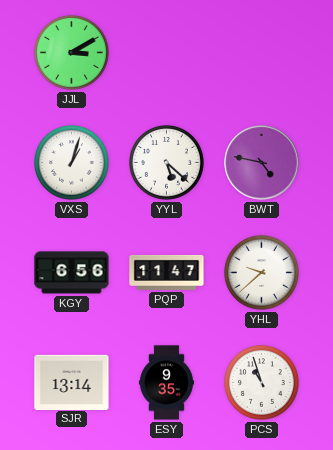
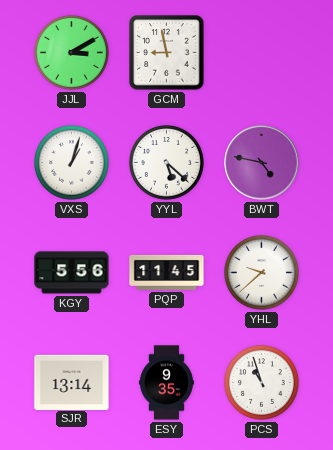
GCM: none -> 8:58
KGY: 6:56 -> 5:56
PQP: 11:47 -> 11:45
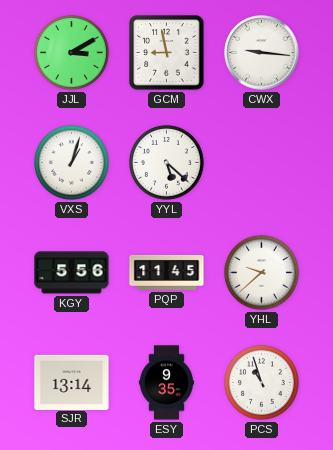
CWX: none -> 9:16
BWT: 4:47 -> none
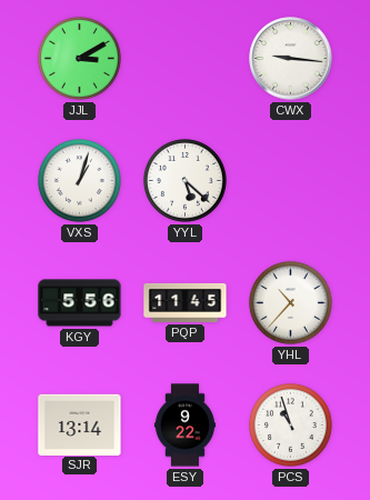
GCM: 8:58 -> none
YHL: 9:38 -> 10:37
ESY: 9:35 -> 9:22
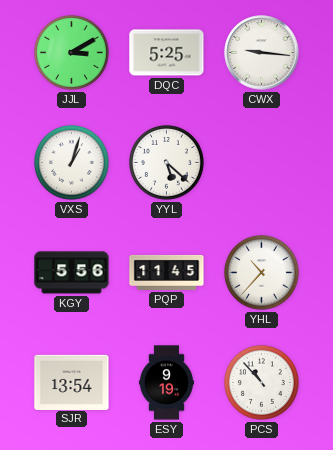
DQC: none -> 5:25
SJR: 13:14 -> 13:54
ESY: 9:22 -> 9:19
PCS: 10:57 -> 10:53
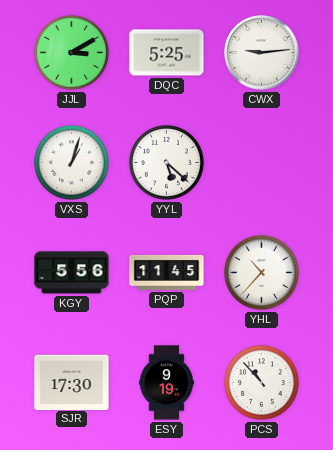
CWX: 9:16 -> 9:14
SJR: 13:54 -> 17:30
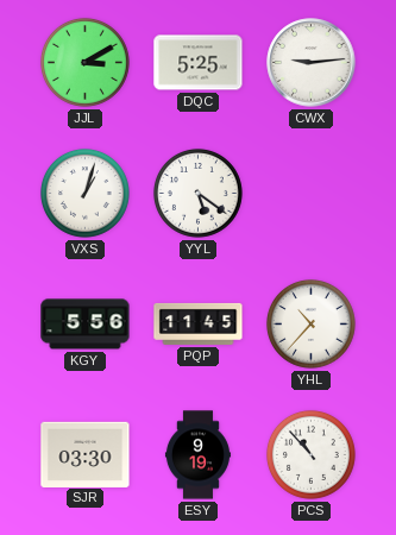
YYL: 5:22 -> 5:21
SJR: 17:30 -> 03:30
